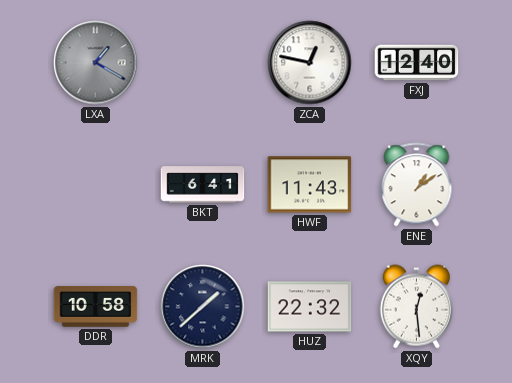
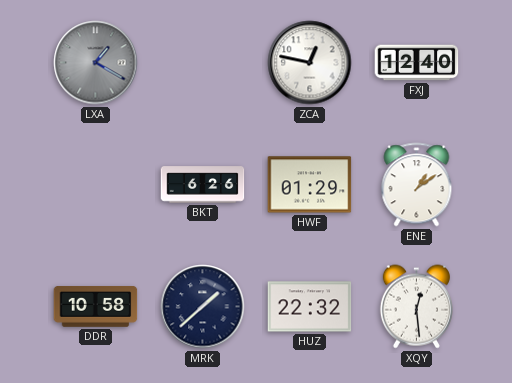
BKT: 6:41 -> 6:26
HWF: 11:43 -> 01:29
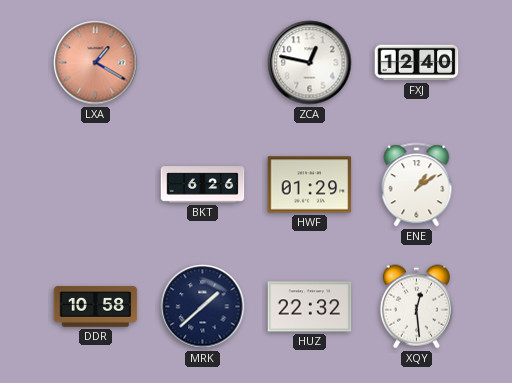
LXA dial: grey -> salmon
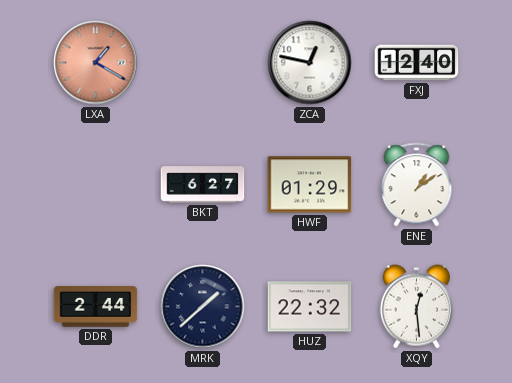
BKT: 6:26 -> 6:27
DDR: 10:58 -> 2:44
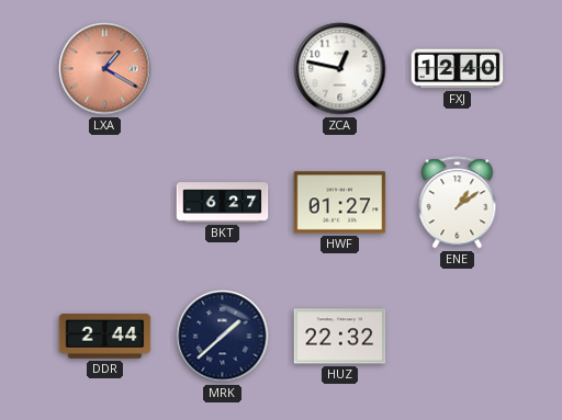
HWF: 01:29 -> 01:27
XQY: 12:29 -> none
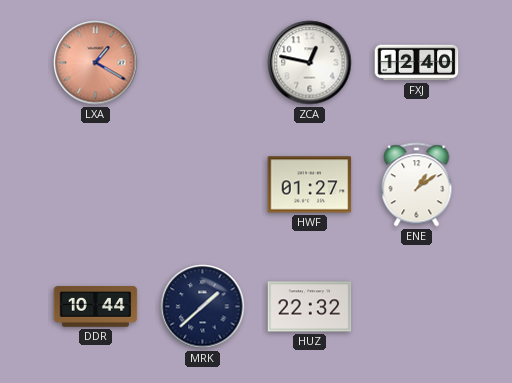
BKT: 6:27 -> none
DDR: 2:44 -> 10:44
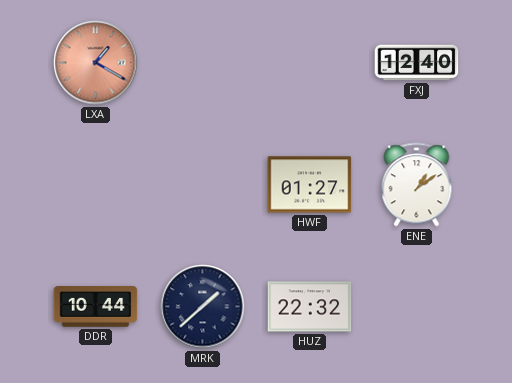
ZCA: 12:47 -> none
